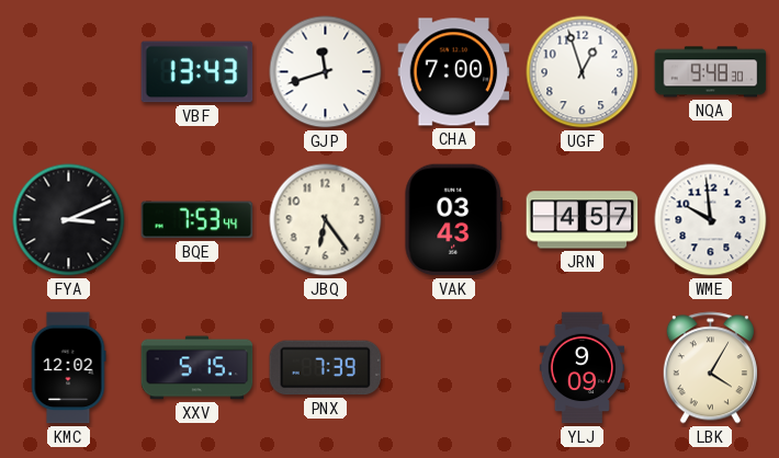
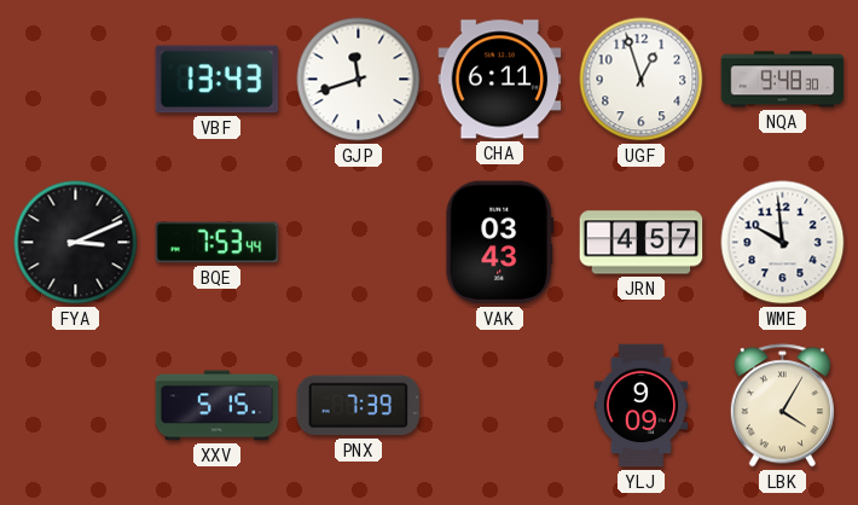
CHA: 7:00 -> 6:11
JBQ: 6:24 -> none
KMC: 12:02 -> none
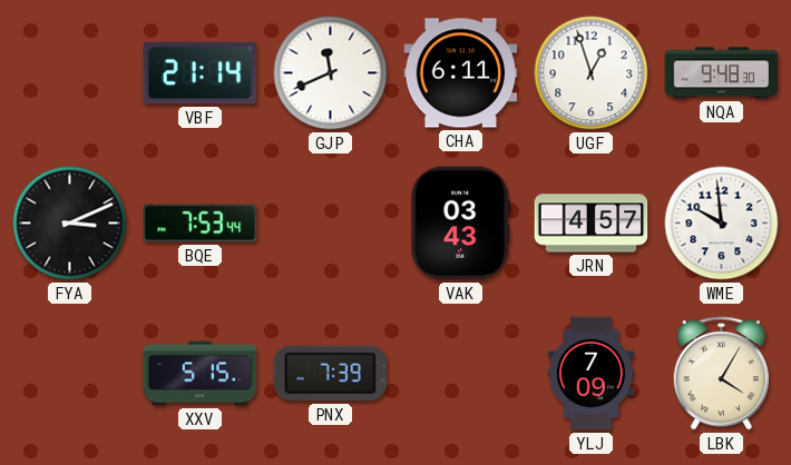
VBF: 13:43 -> 21:14
GJP: 11:42 -> 11:41
YLJ: 9:09 -> 7:09
